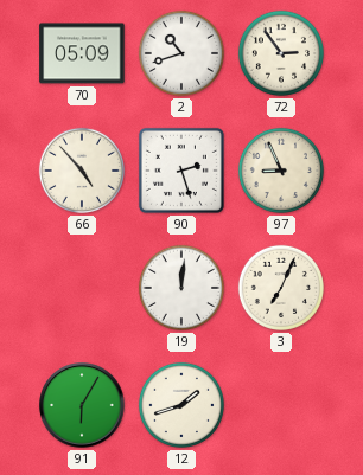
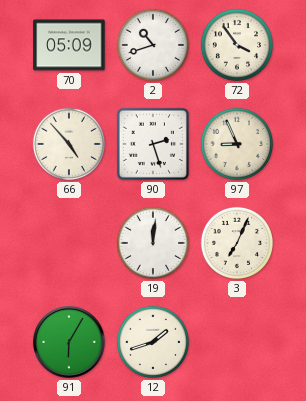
72: 2:54 -> 3:54
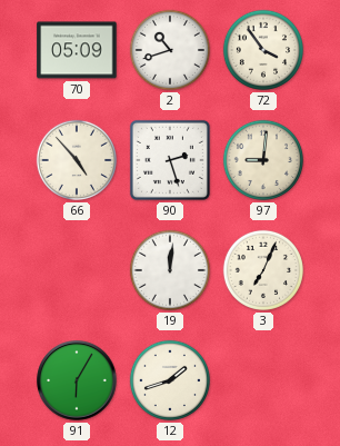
97: 8:56 -> 9:01
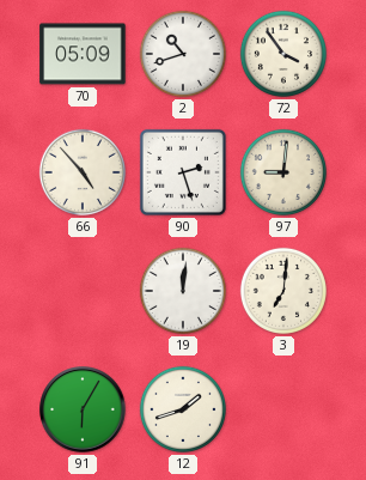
3: 7:04 -> 7:01
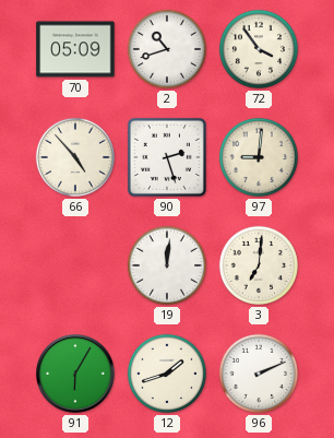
96: none -> 2:11
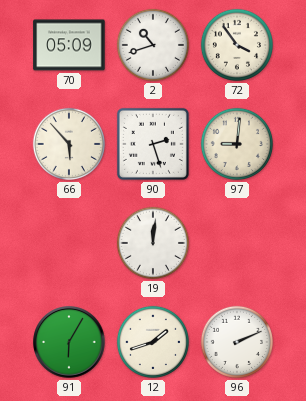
66: 4:53 -> 5:53
3: 7:01 -> none
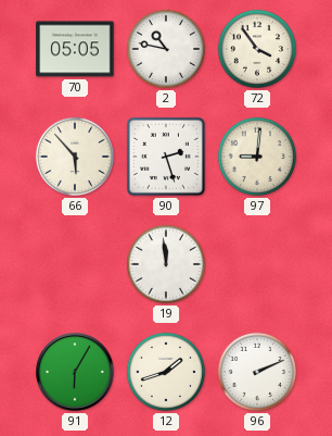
70: 05:09 -> 05:05
2: 10:42 -> 10:47
19: 12:01 -> 11:59
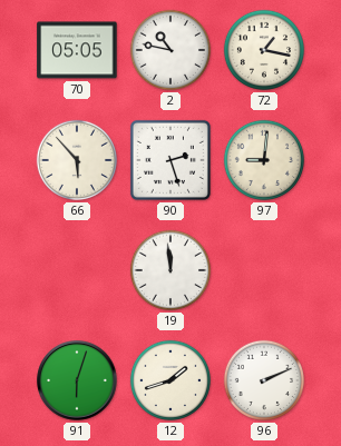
72: 3:54 -> 1:17
91: 6:05 -> 6:03
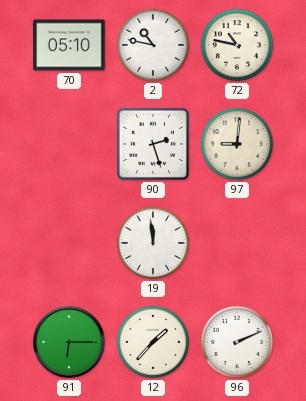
70: 05:05 -> 05:10
72: 1:17 -> 10:47
66: 5:53 -> none
91: 6:03 -> 6:15
12: 1:42 -> 1:37
